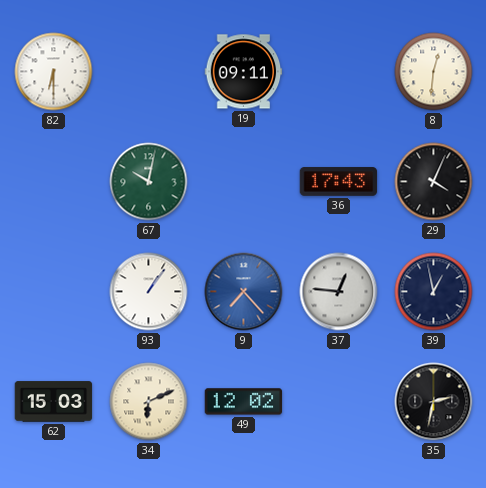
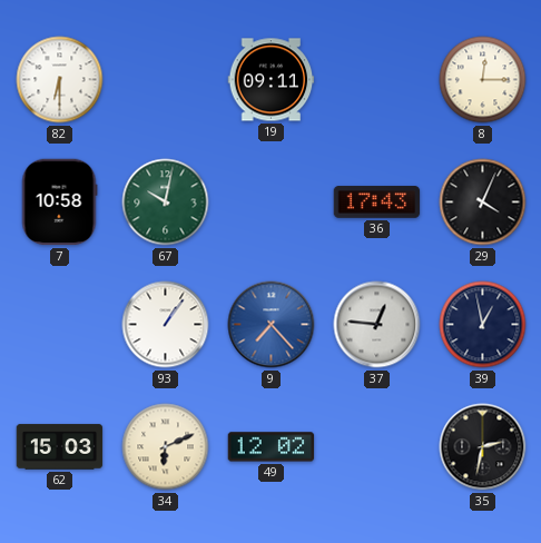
8: 12:31 -> 12:15
7: none -> 10:58
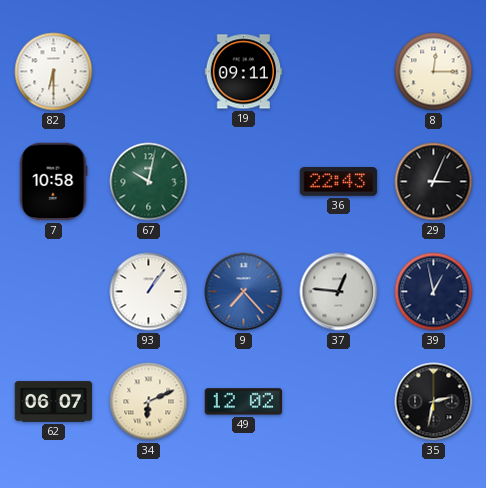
36: 17:43 -> 22:43
29: 4:04 -> 3:04
62: 15:03 -> 06:07
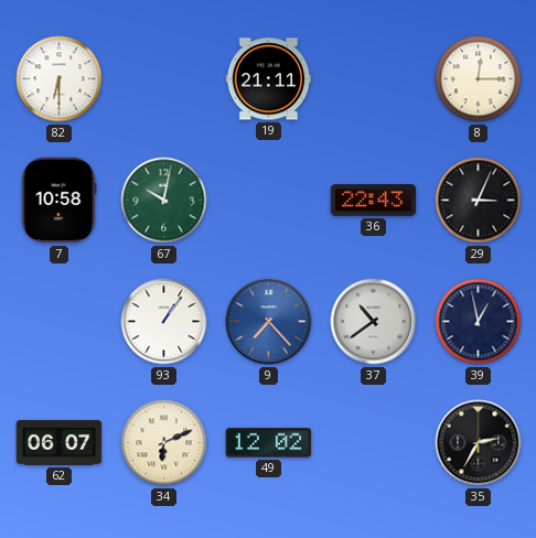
19: 09:11 -> 21:11
37: 12:46 -> 10:39
35: 2:32 -> 2:35
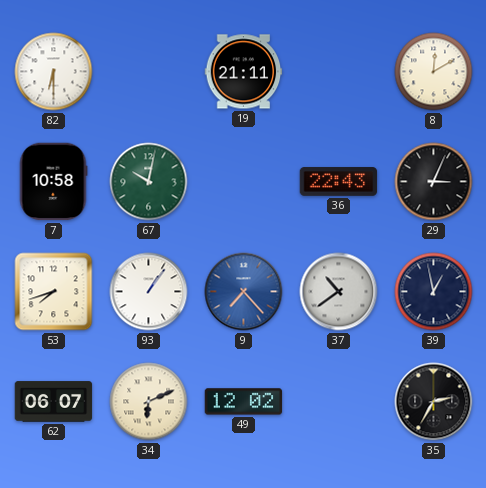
8: 12:15 -> 12:10
53: none -> 7:42
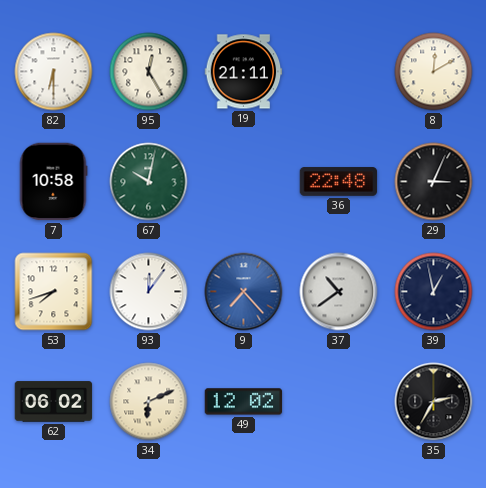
95: none -> 12:25
36: 22:43 -> 22:48
93: 1:06 -> 12:06
62: 06:07 -> 06:02
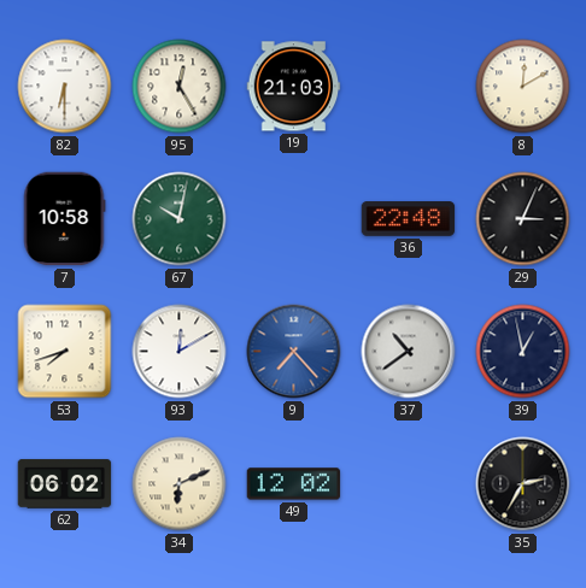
19: 21:11 -> 21:03
93: 12:06 -> 12:10
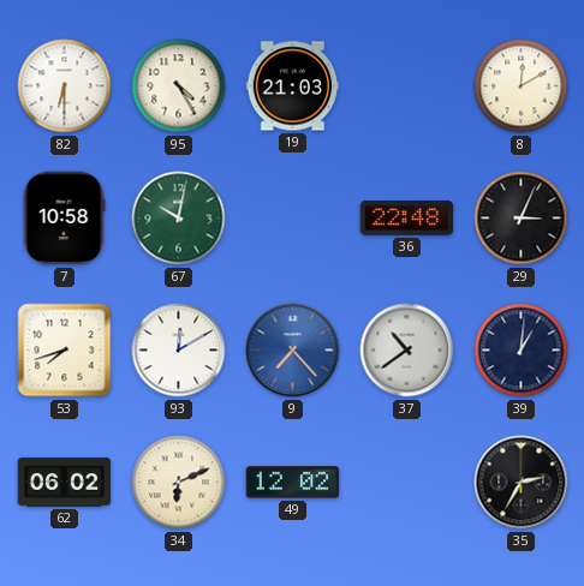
95: 12:25 -> 4:25
39: 12:58 -> 1:01
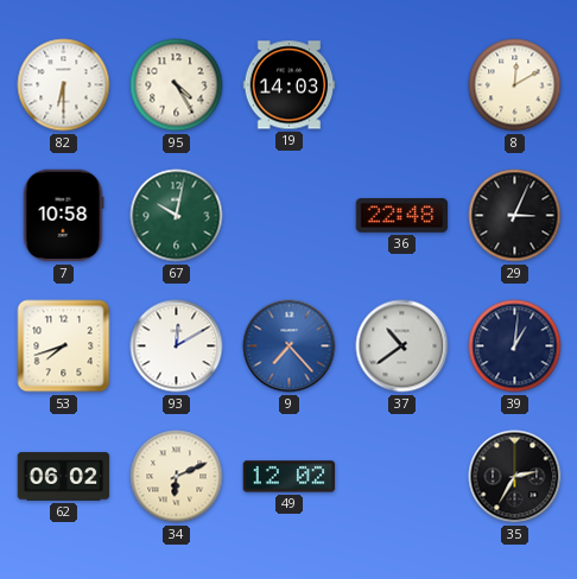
19: 21:03 -> 14:03
